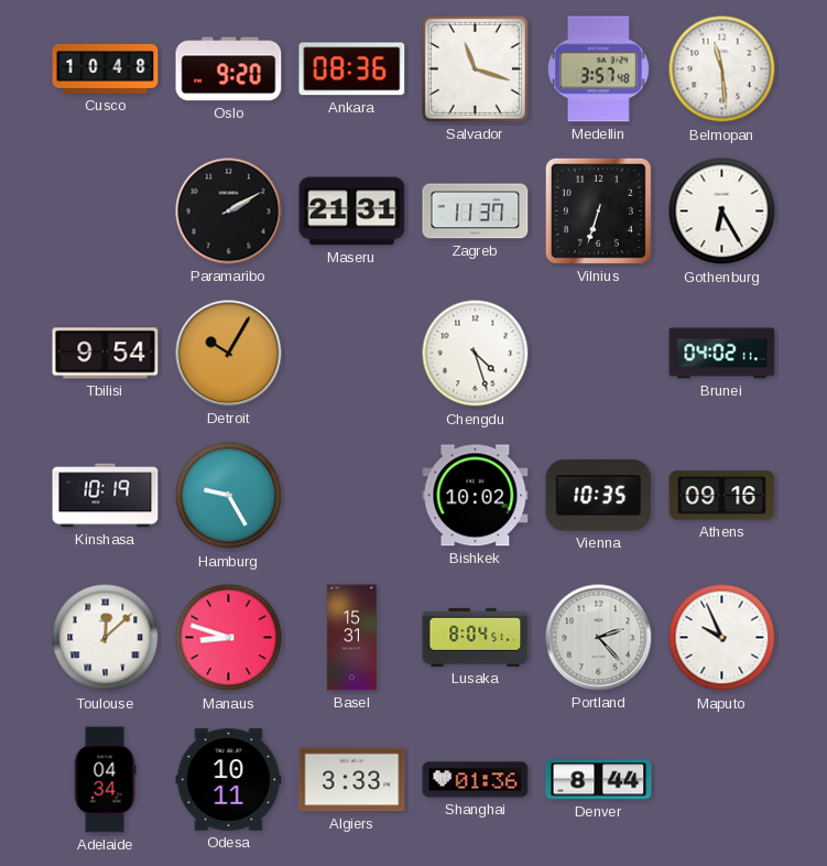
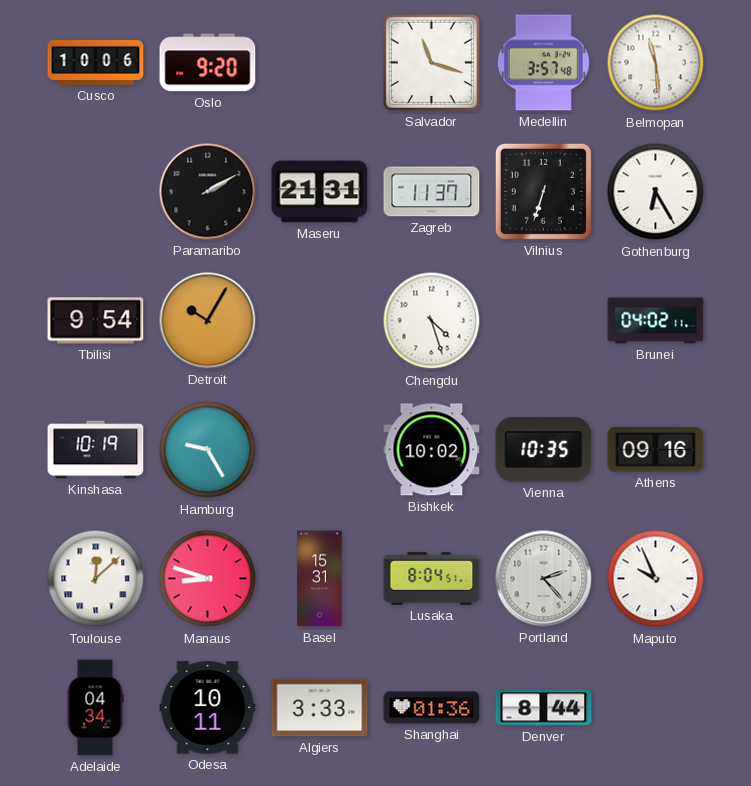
Cusco: 10:48 -> 10:06
Ankara: 08:36 -> none
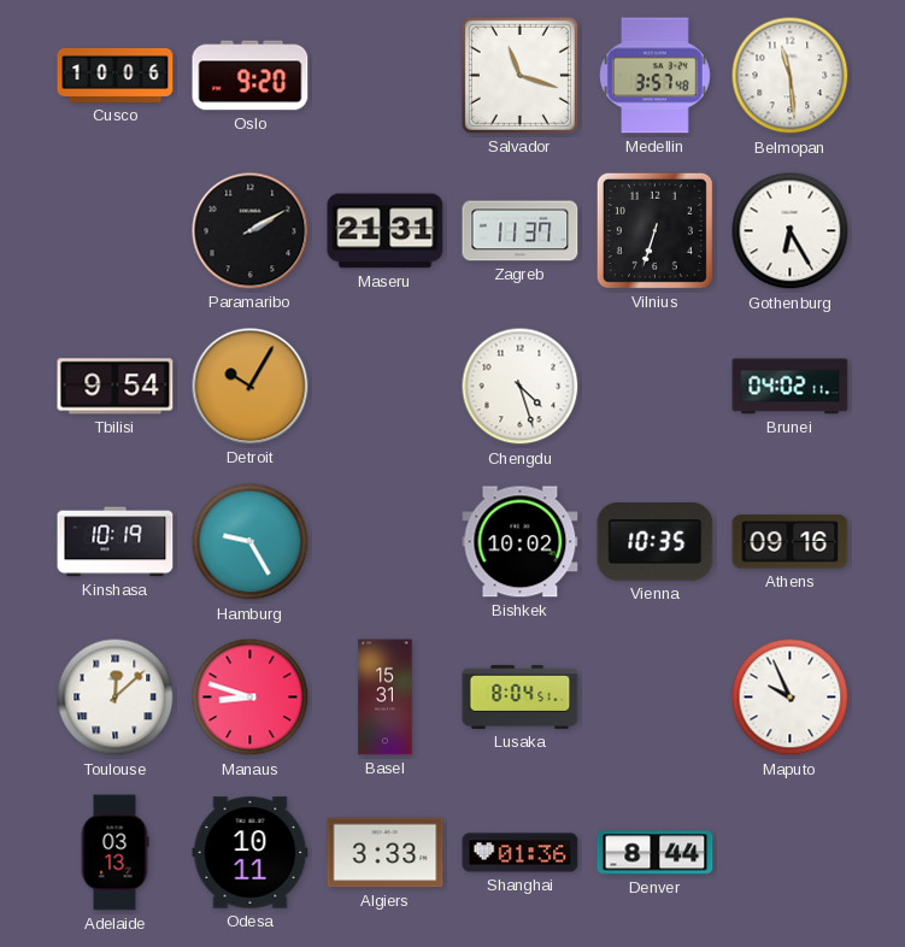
Portland: 2:23 -> none
Adelaide: 04:34 -> 03:13
